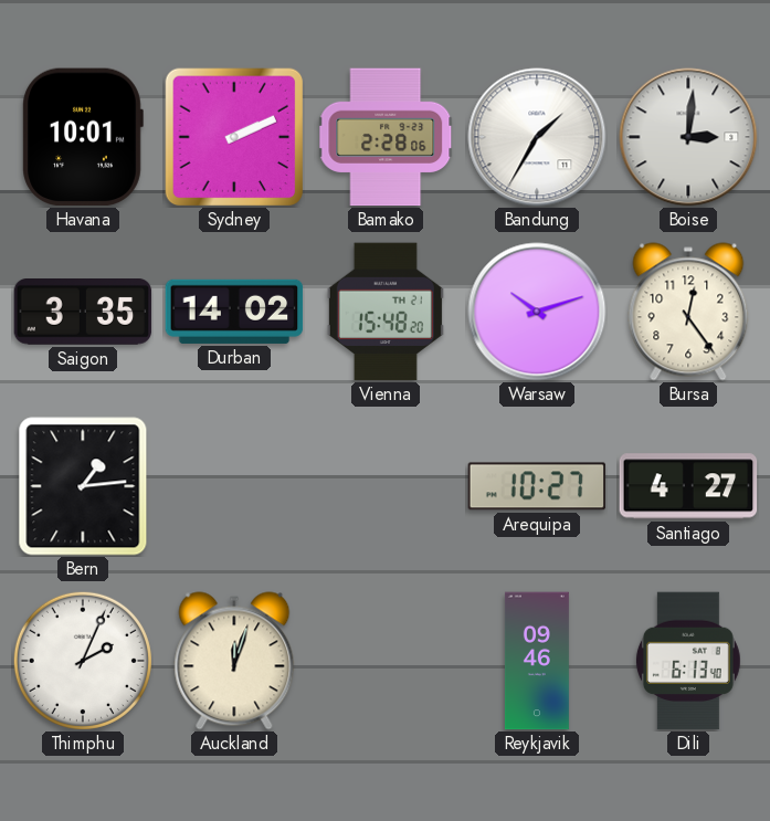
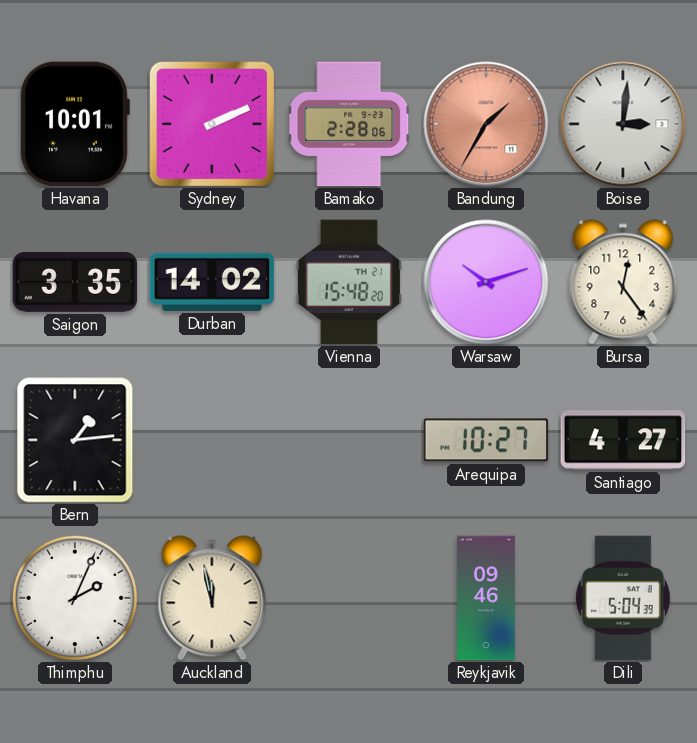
Bandung dial: white -> salmon
Auckland: 12:03 -> 11:58
Dili: 6:13 -> 5:04
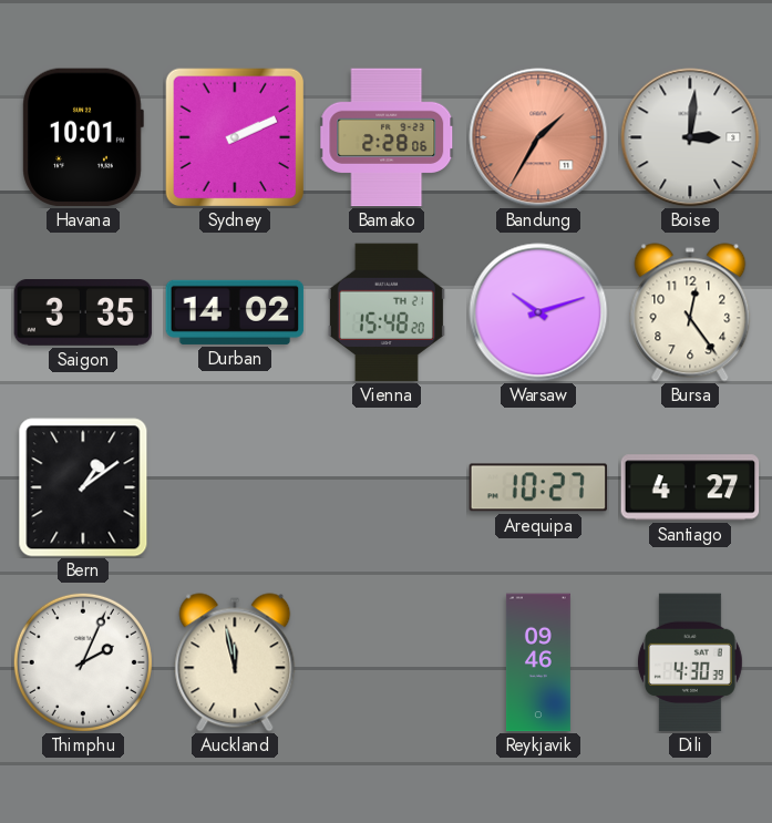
Bern: 1:14 -> 1:09
Dili: 5:04 -> 4:30
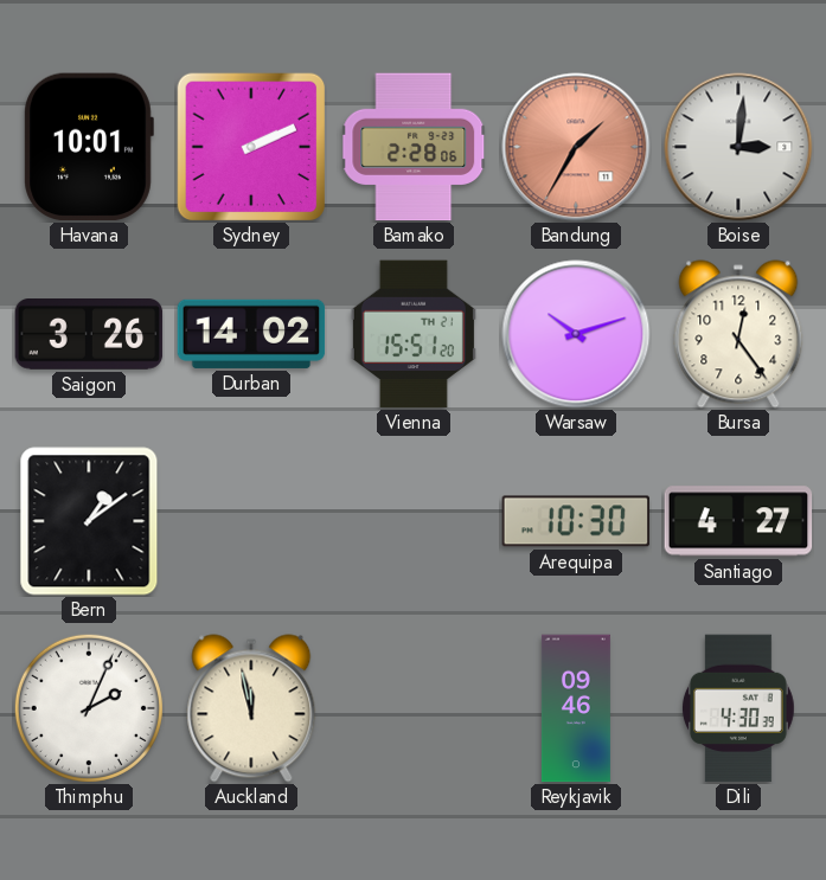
Saigon: 3:35 -> 3:26
Vienna: 15:48 -> 15:51
Arequipa: 10:27 -> 10:30
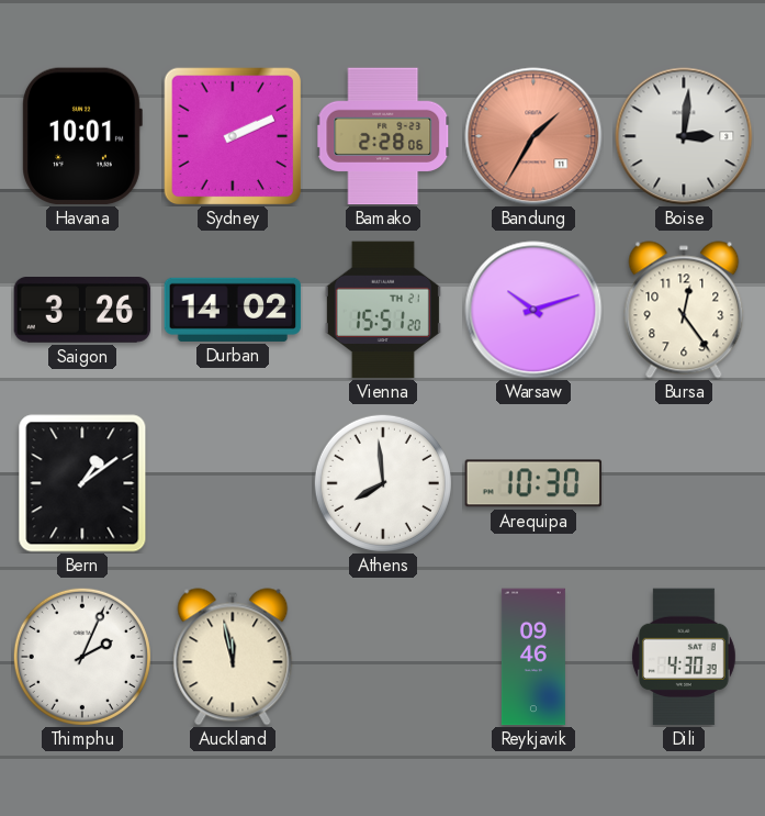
Athens: none -> 7:59
Santiago: 4:27 -> none
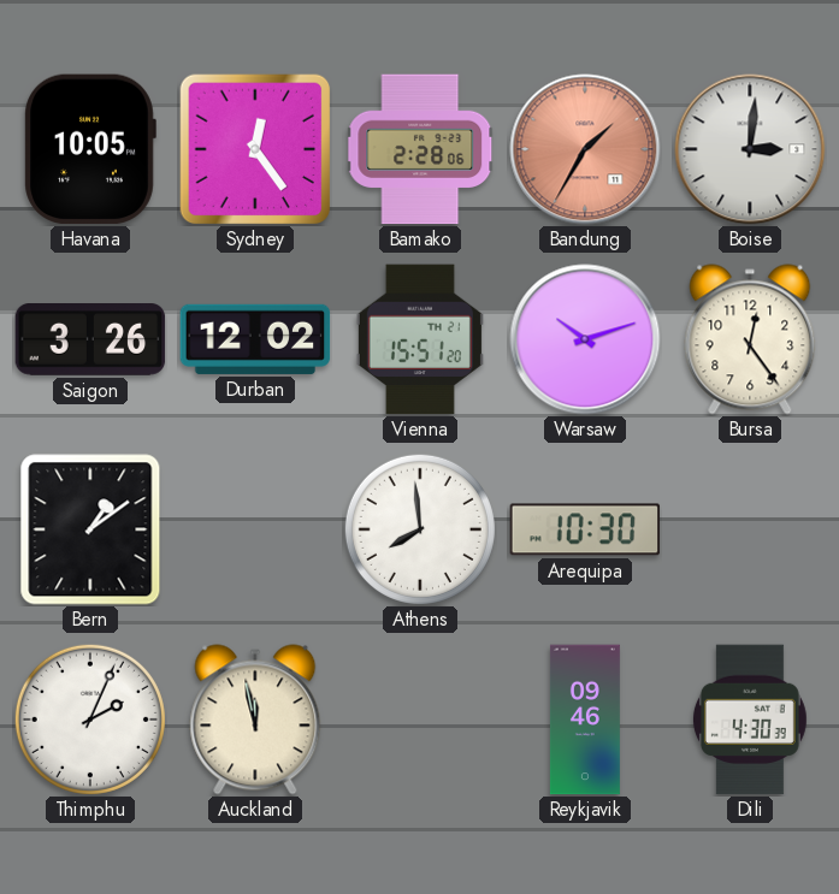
Havana: 10:01 -> 10:05
Sydney: 2:11 -> 12:24
Durban: 14:02 -> 12:02
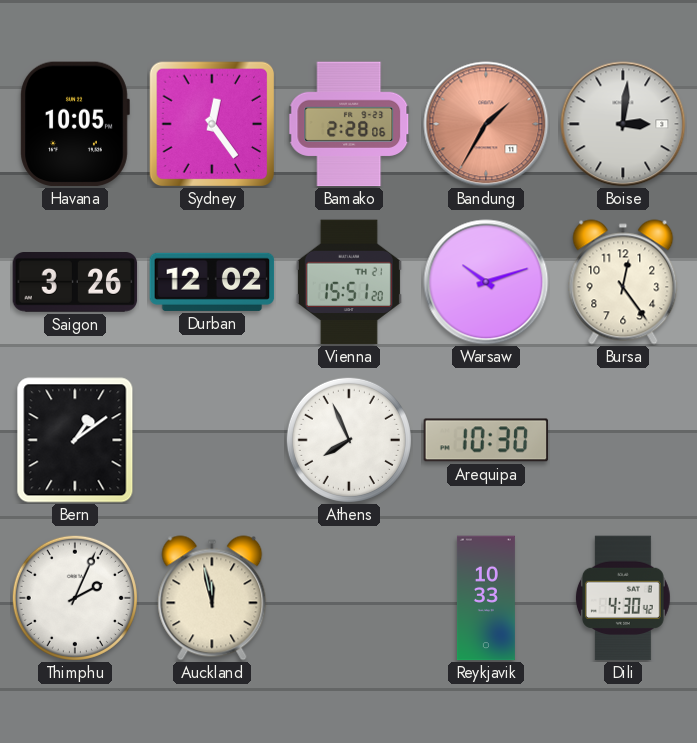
Athens: 7:59 -> 7:56
Reykjavik: 09:46 -> 10:33
Dili: 4:30:39 -> 4:30:42
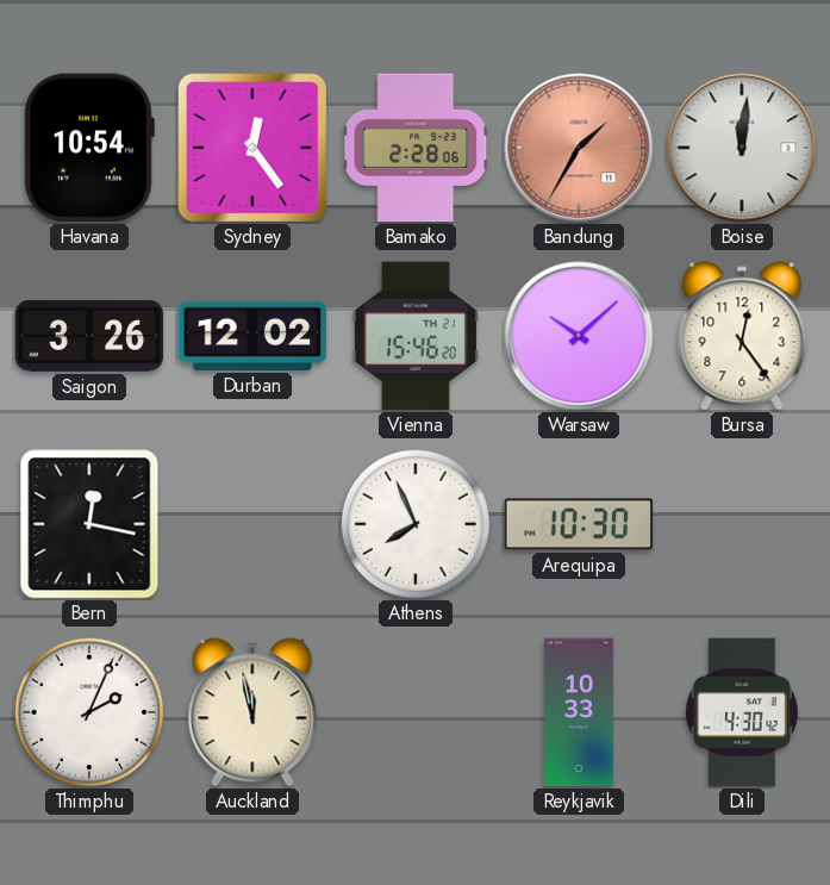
Havana: 10:05 -> 10:54
Boise: 3:01 -> 12:01
Vienna: 15:51 -> 15:46
Warsaw: 10:12 -> 10:08
Bern: 1:09 -> 12:17
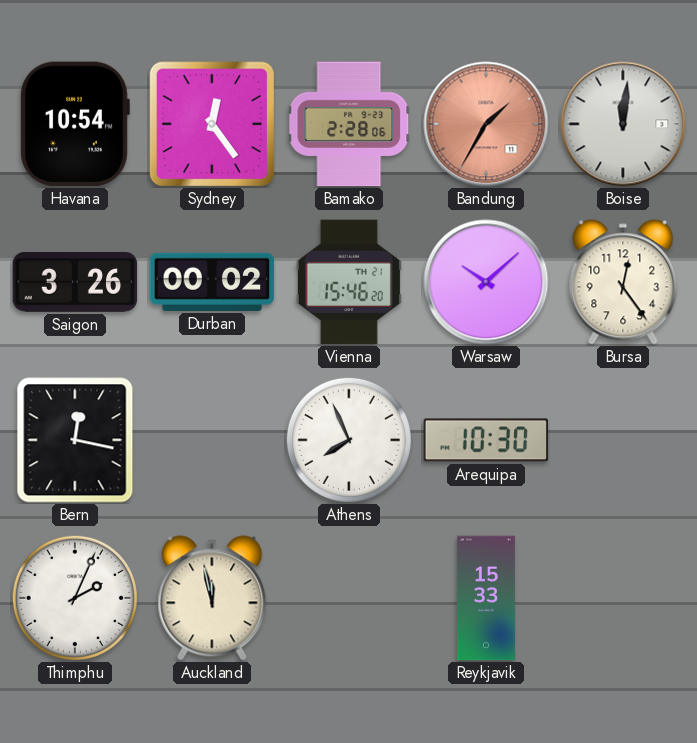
Durban: 12:02 -> 00:02
Reykjavik: 10:33 -> 15:33
Dili: 4:30 -> none
